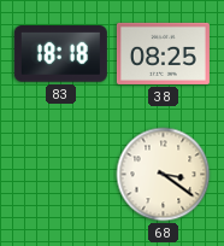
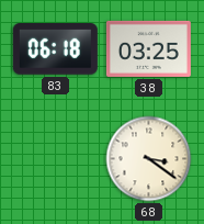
83: 18:18 -> 06:18
38: 08:25 -> 03:25
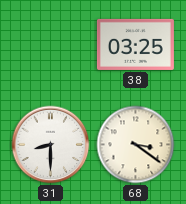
83: 06:18 -> none
31: none -> 8:30
